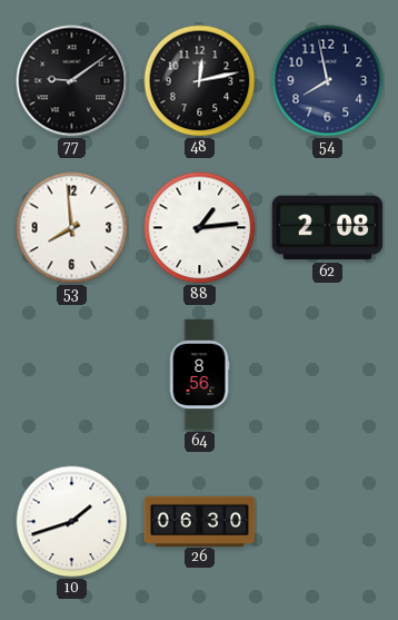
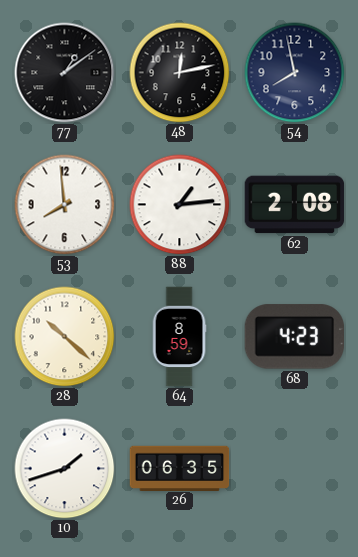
77: 9:09 -> 1:09
28: none -> 10:22
64: 8:56 -> 8:59
68: none -> 4:23
26: 06:30 -> 06:35
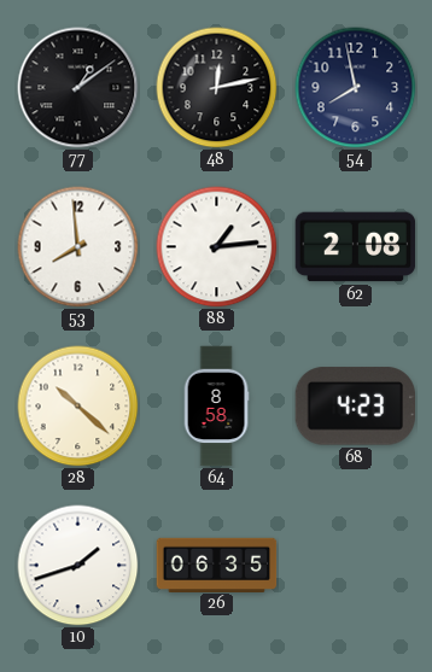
64: 8:59 -> 8:58
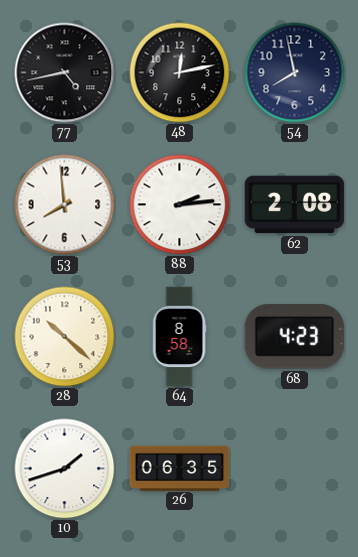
77: 1:09 -> 4:43
88: 1:14 -> 2:14
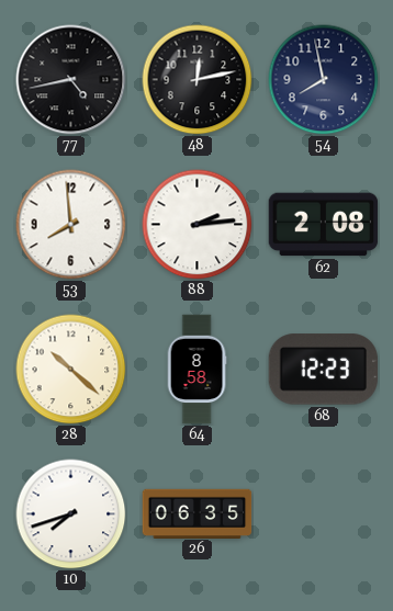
68: 4:23 -> 12:23
10: 1:42 -> 7:42
